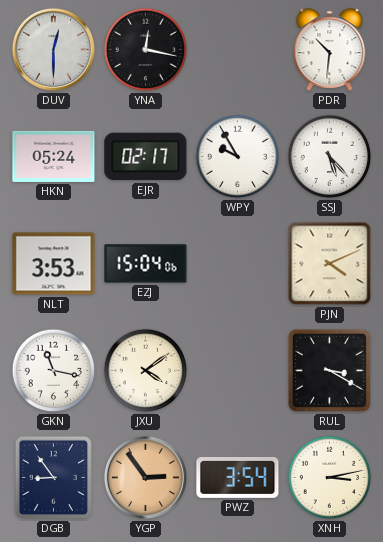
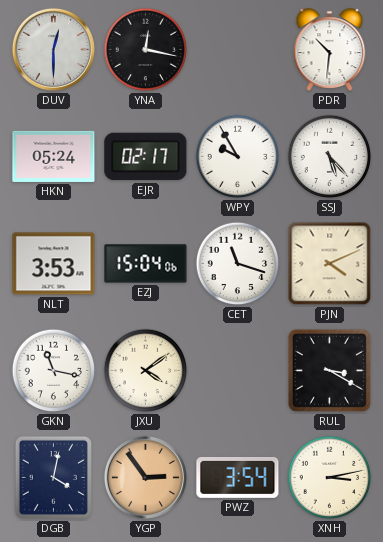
CET: none -> 11:18
DGB: 8:54 -> 4:02
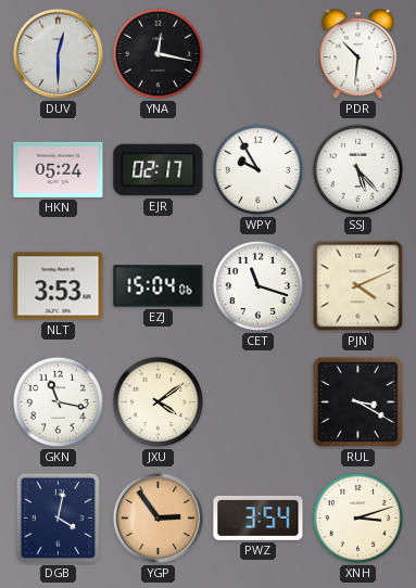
XNH: 3:13 -> 3:12
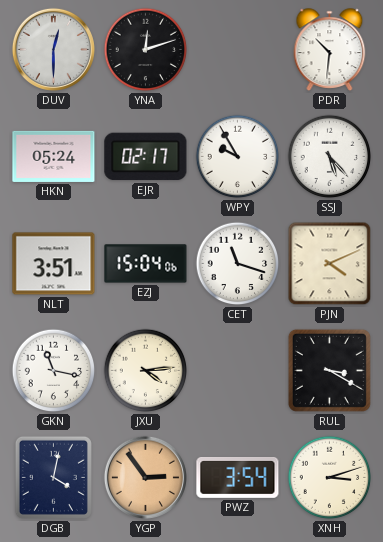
YNA: 12:17 -> 12:12
NLT: 3:53 -> 3:51
JXU: 4:09 -> 4:14
